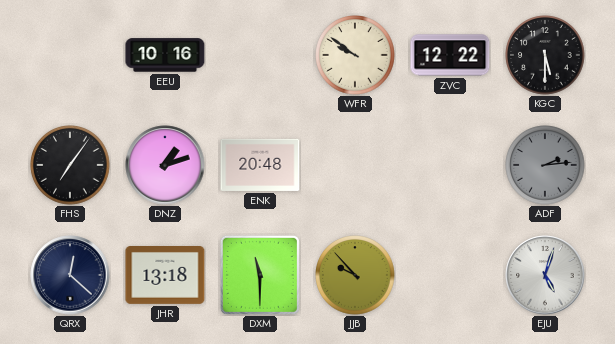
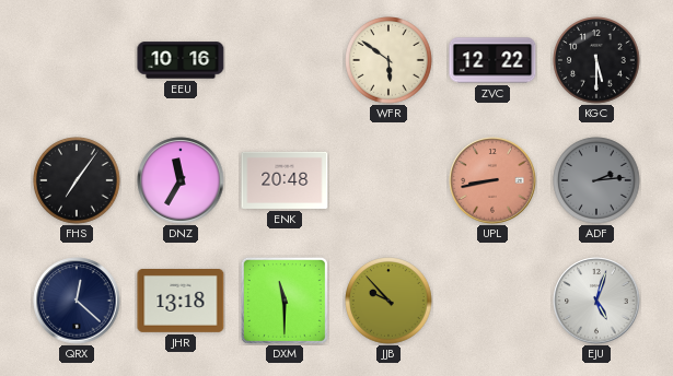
WFR: 9:51 -> 5:51
DNZ: 1:12 -> 11:35
UPL: none -> 8:43
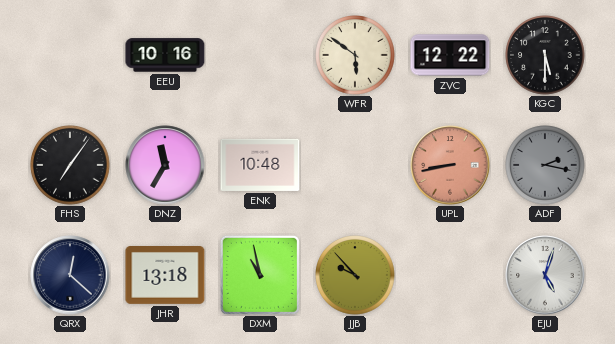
ENK: 20:48 -> 10:48
ADF: 2:14 -> 2:17
DXM: 11:30 -> 10:58
